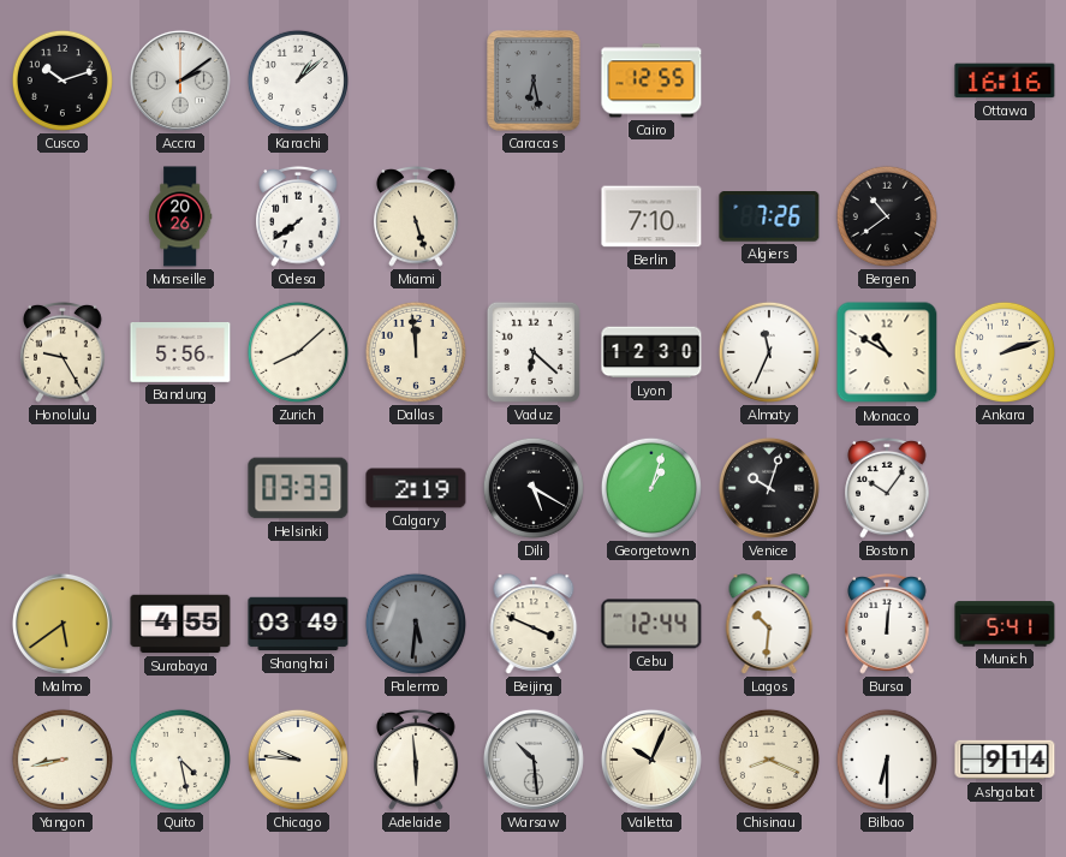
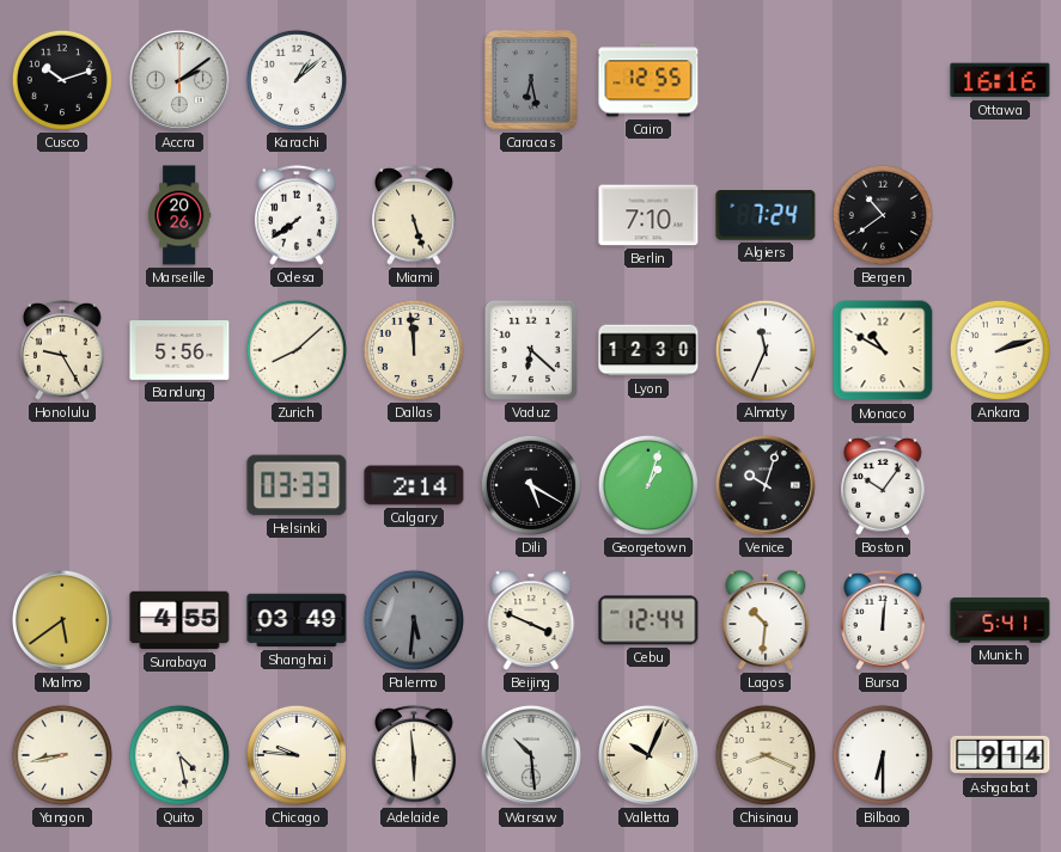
Algiers: 7:26 -> 7:24
Calgary: 2:19 -> 2:14
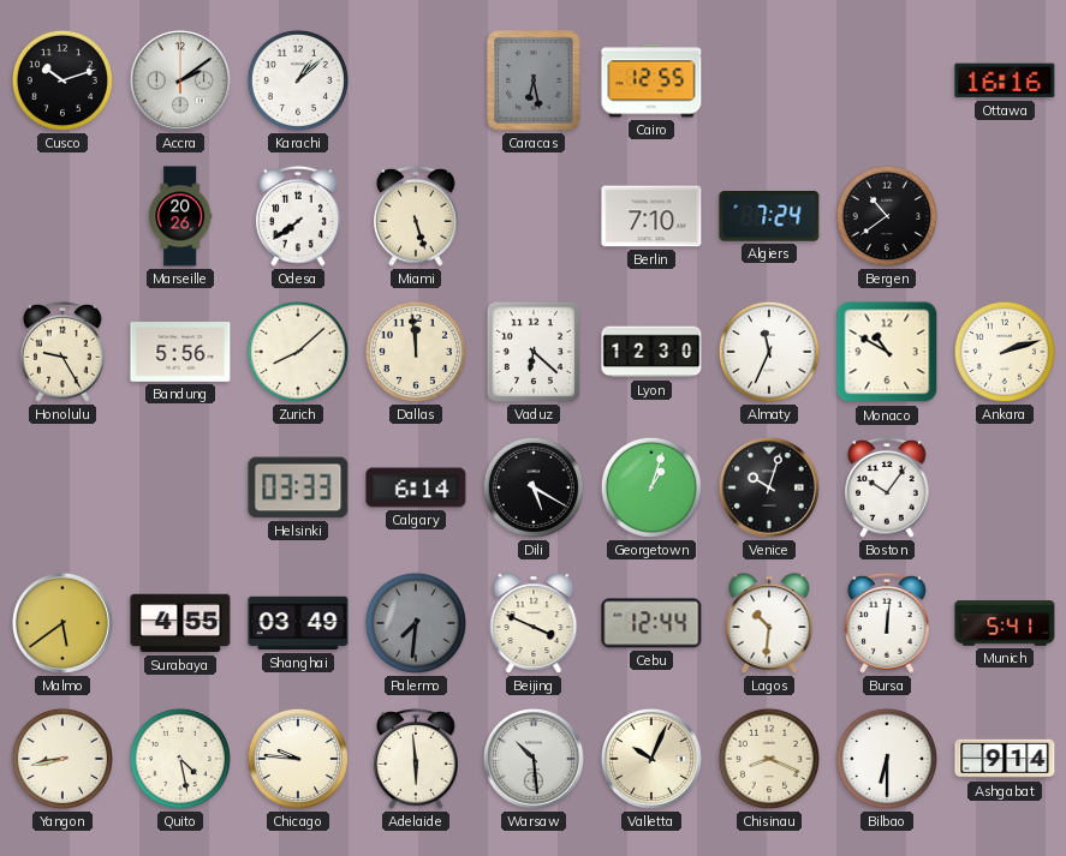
Calgary: 2:14 -> 6:14
Palermo: 5:31 -> 7:31
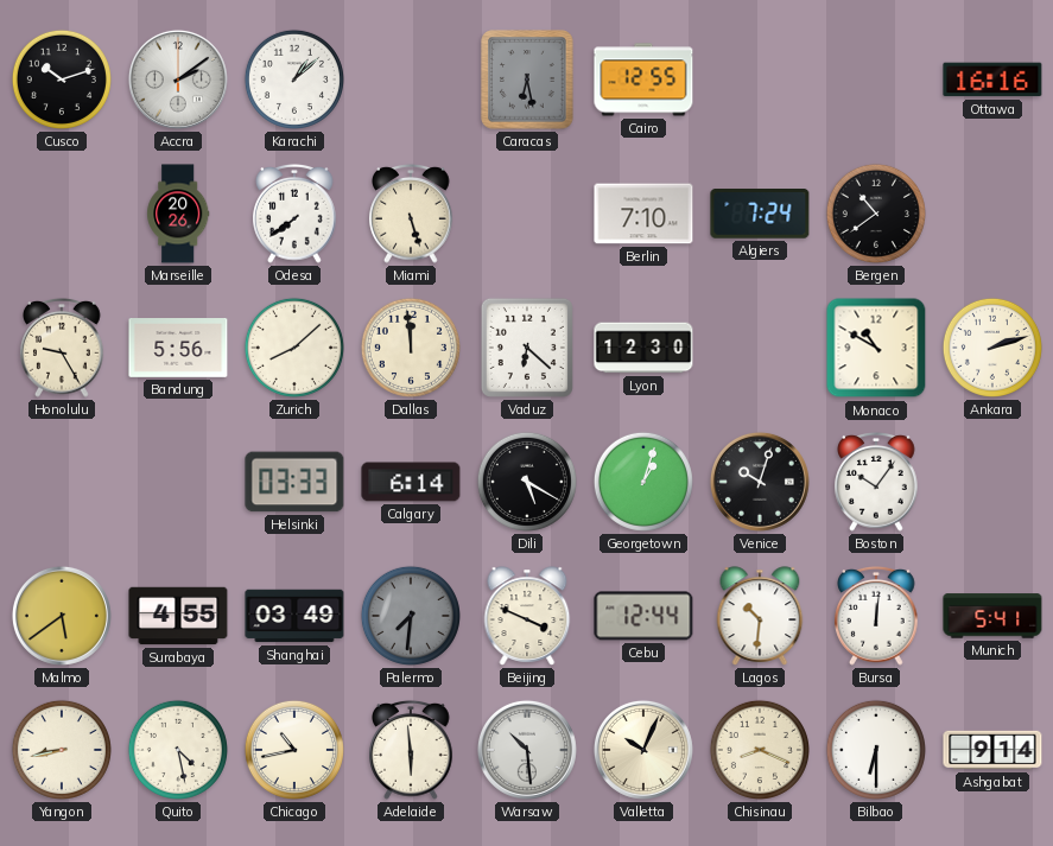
Almaty: 11:34 -> none
Chicago: 9:46 -> 10:43
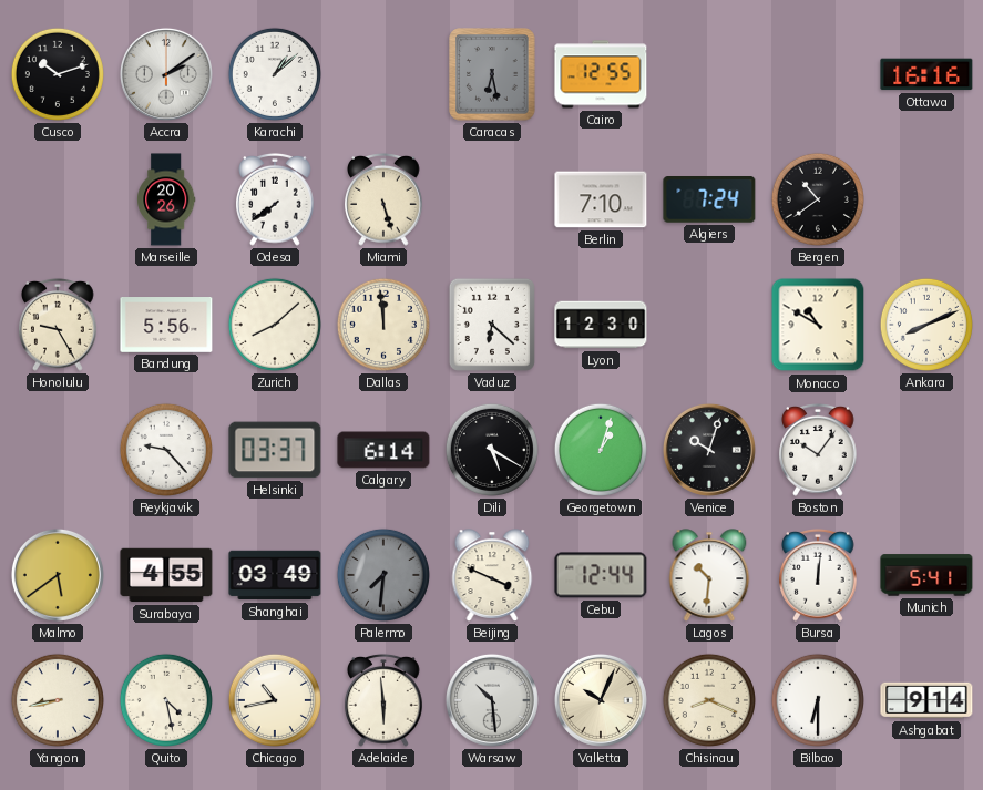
Ankara: 2:12 -> 8:11
Reykjavik: none -> 9:23
Helsinki: 03:33 -> 03:37
